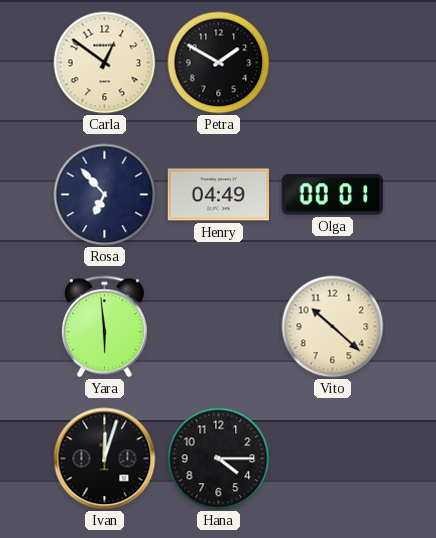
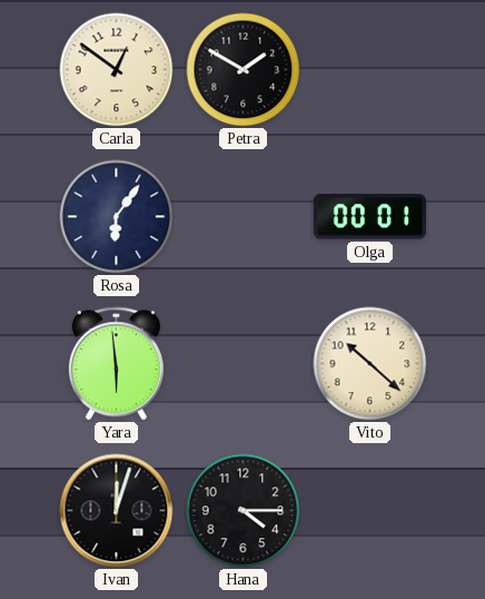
Rosa: 6:53 -> 6:06
Henry: 04:49 -> none
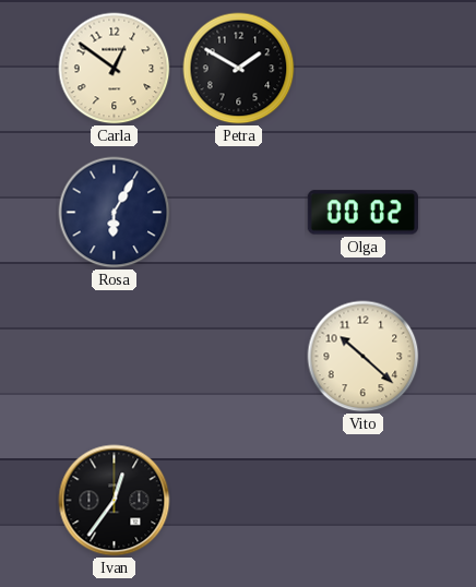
Rosa: 6:06 -> 6:05
Olga: 00:01 -> 00:02
Yara: 5:59 -> none
Ivan: 12:03 -> 12:36
Hana: 4:15 -> none
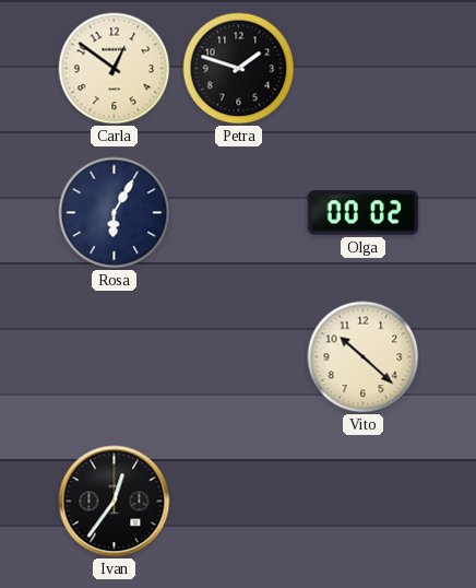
Petra: 1:50 -> 1:48
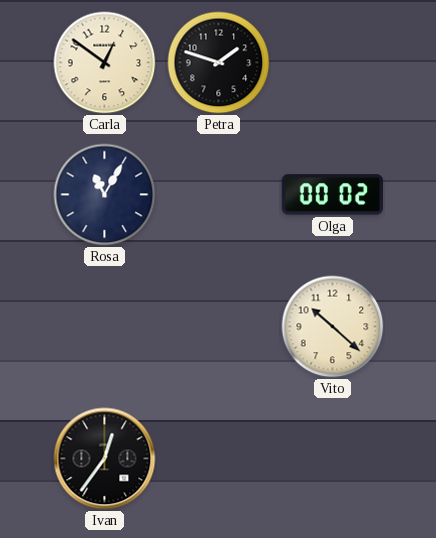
Rosa: 6:05 -> 11:05
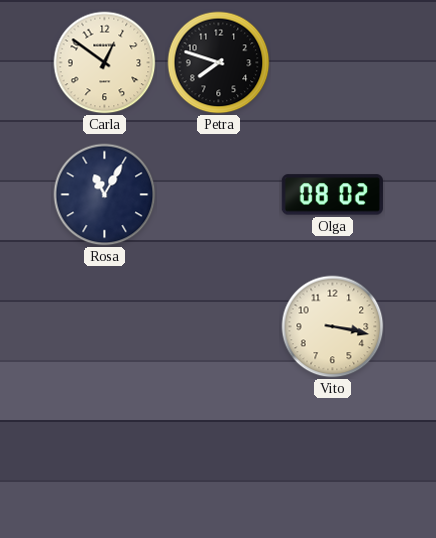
Petra: 1:48 -> 7:48
Olga: 00:02 -> 08:02
Vito: 10:22 -> 3:17
Ivan: 12:36 -> none
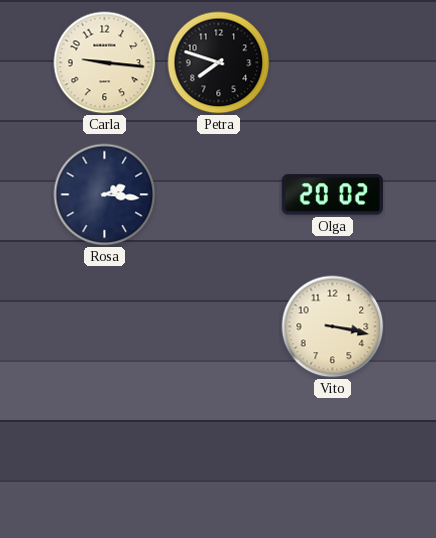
Carla: 12:51 -> 9:16
Rosa: 11:05 -> 2:16
Olga: 08:02 -> 20:02
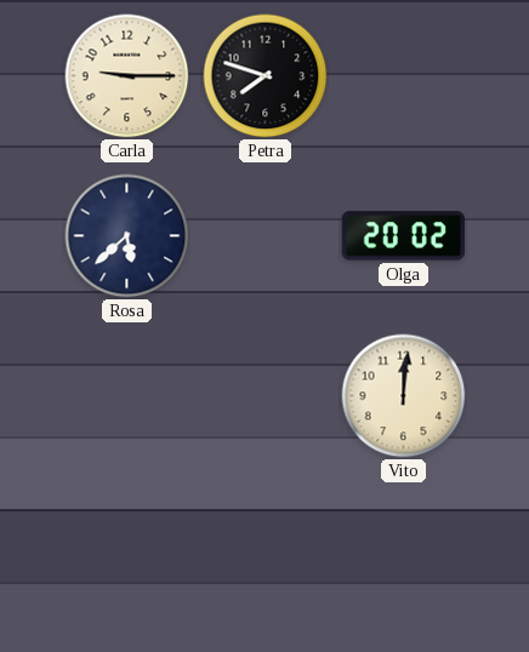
Carla: 9:16 -> 9:15
Rosa: 2:16 -> 5:38
Vito: 3:17 -> 12:01
